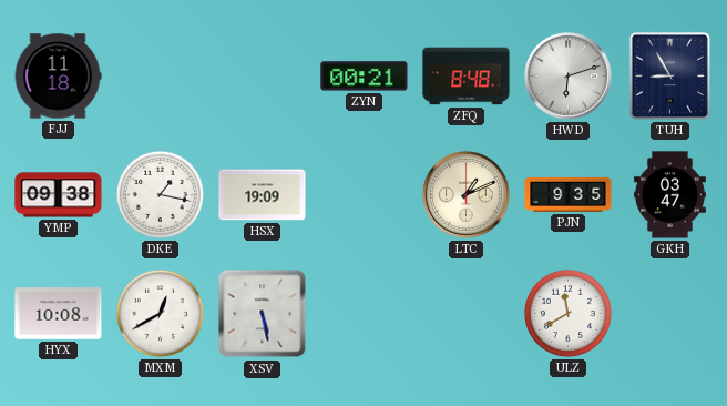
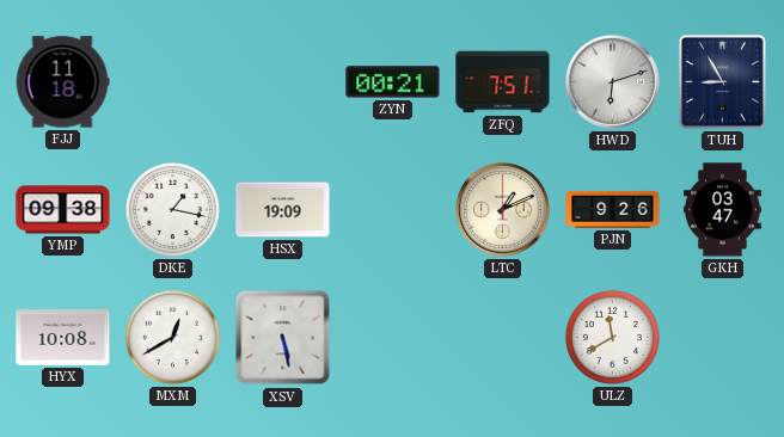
ZFQ: 8:48 -> 7:51
PJN: 9:35 -> 9:26
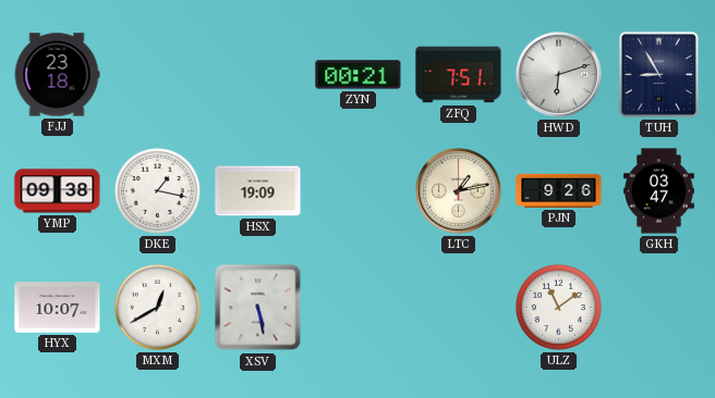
FJJ: 11:18 -> 23:18
LTC: 1:11 -> 1:13
HYX: 10:08 -> 10:07
ULZ: 11:40 -> 11:09
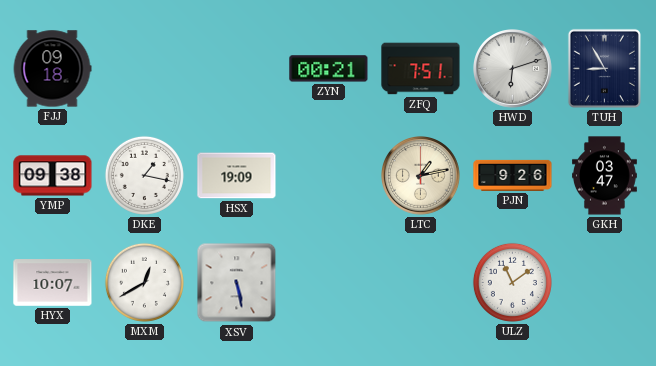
FJJ: 23:18 -> 09:18
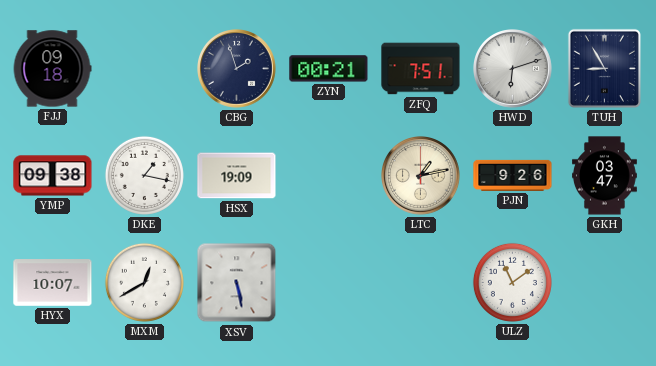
CBG: none -> 1:57
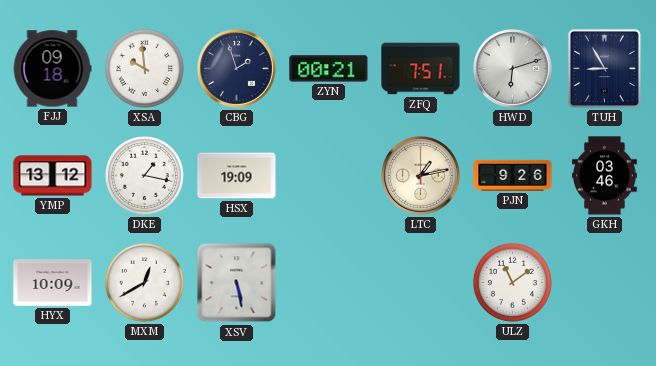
XSA: none -> 9:59
YMP: 09:38 -> 13:12
GKH: 03:47 -> 03:46
HYX: 10:07 -> 10:09
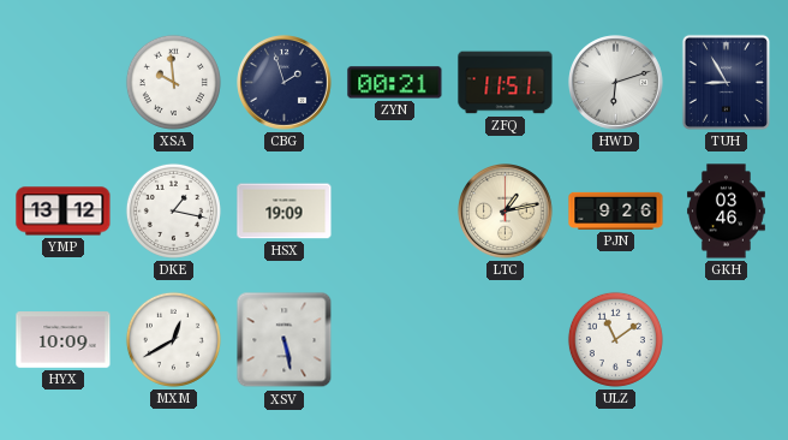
FJJ: 09:18 -> none
ZFQ: 7:51 -> 11:51
